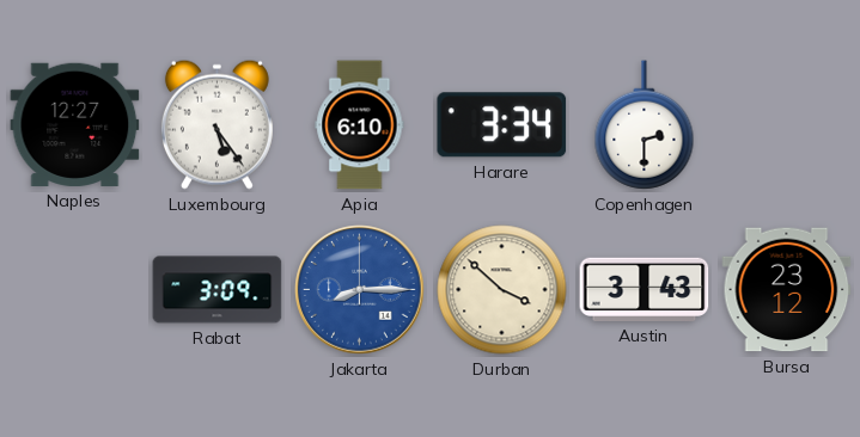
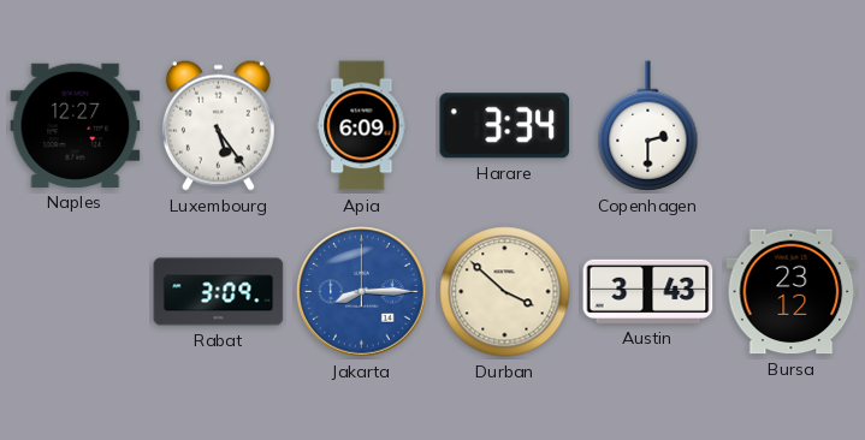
Apia: 6:10 -> 6:09
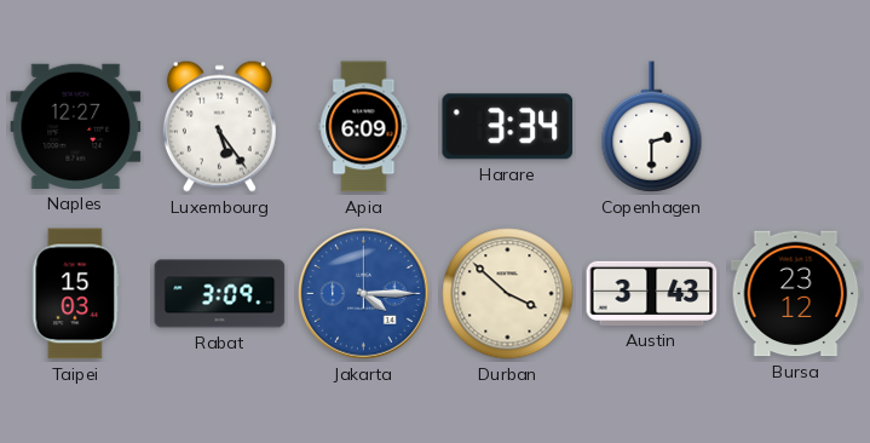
Taipei: none -> 15:03
Jakarta: 8:15 -> 4:15
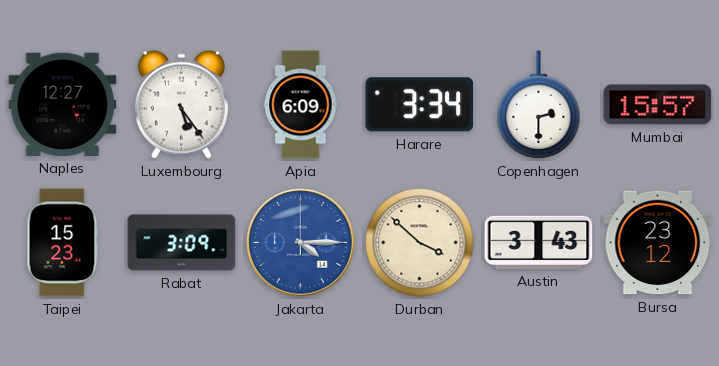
Mumbai: none -> 15:57
Taipei: 15:03 -> 15:23
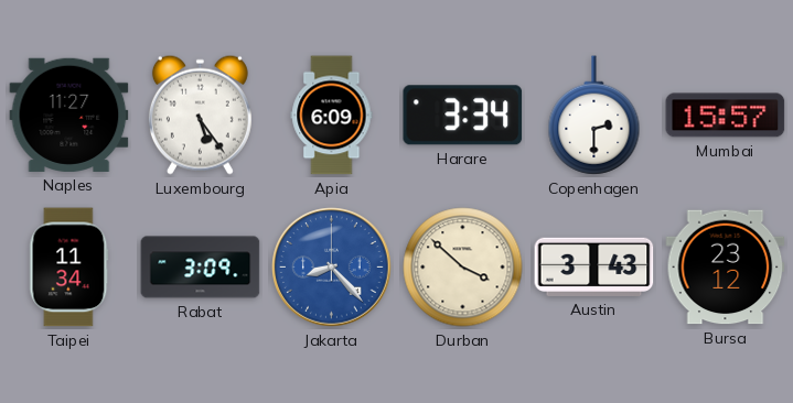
Naples: 12:27 -> 11:27
Taipei: 15:23 -> 11:34
Jakarta: 4:15 -> 8:23
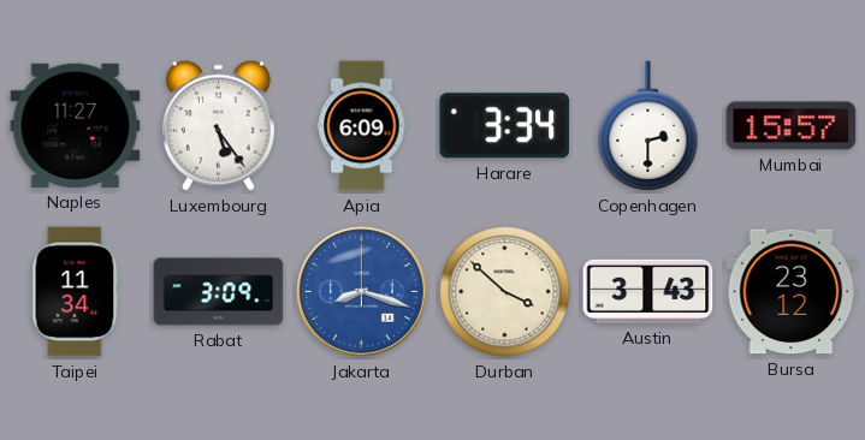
Jakarta: 8:23 -> 8:18
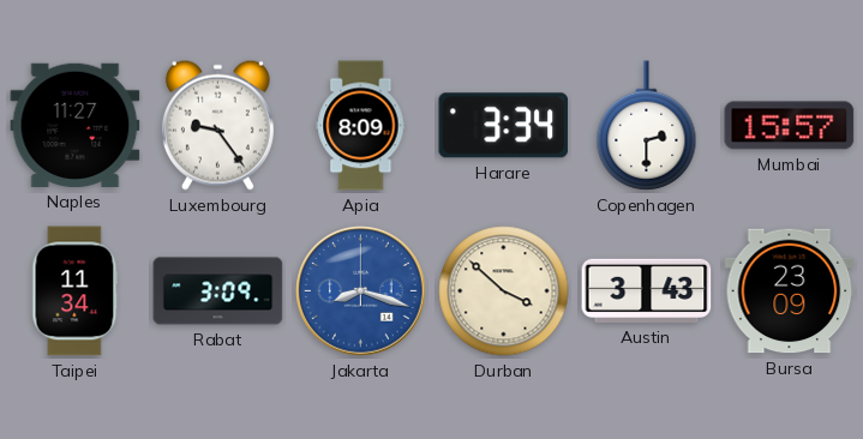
Luxembourg: 5:24 -> 9:24
Apia: 6:09 -> 8:09
Bursa: 23:12 -> 23:09
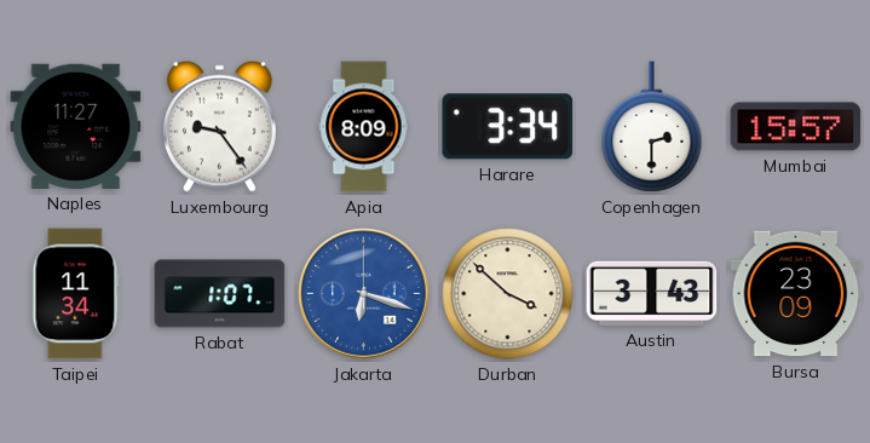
Rabat: 3:09 -> 1:07
Jakarta: 8:18 -> 6:18
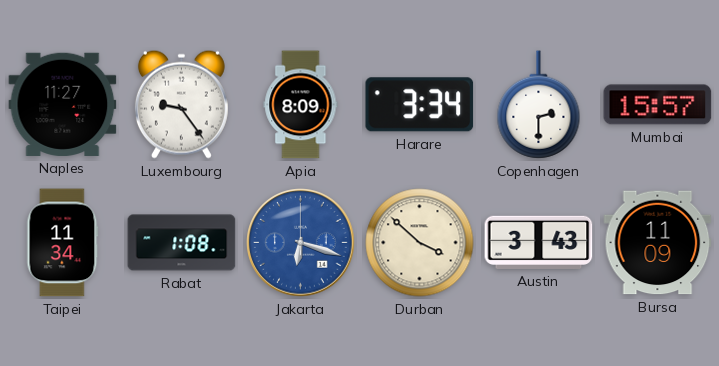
Rabat: 1:07 -> 1:08
Bursa: 23:09 -> 11:09
